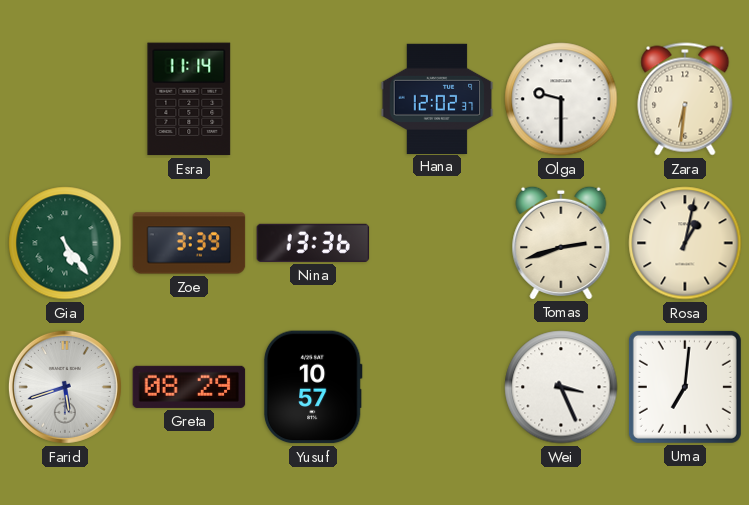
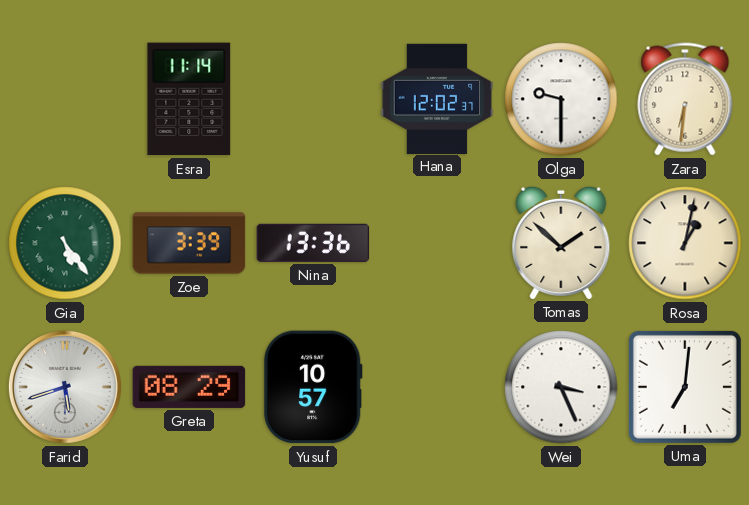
Tomas: 2:42 -> 1:52
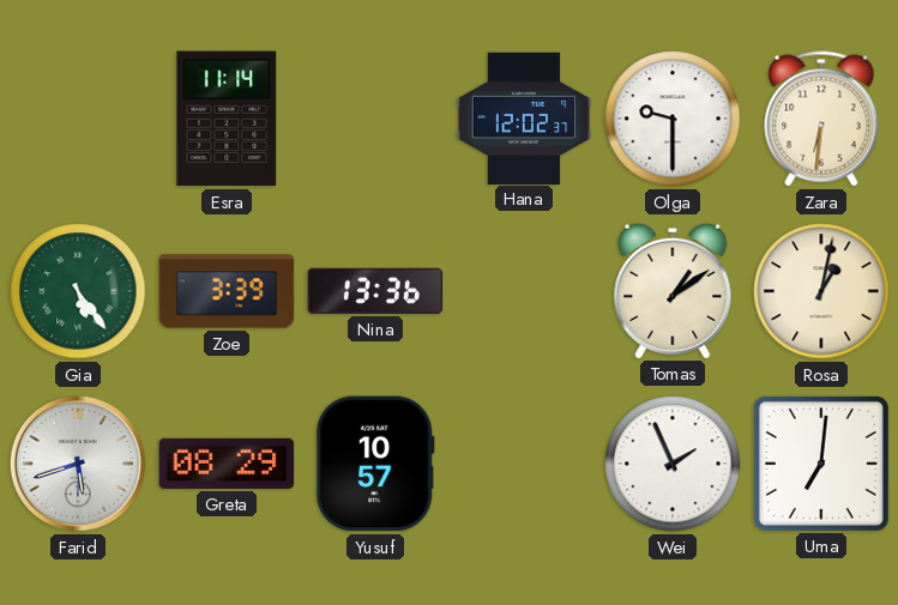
Tomas: 1:52 -> 1:09
Wei: 3:26 -> 1:56
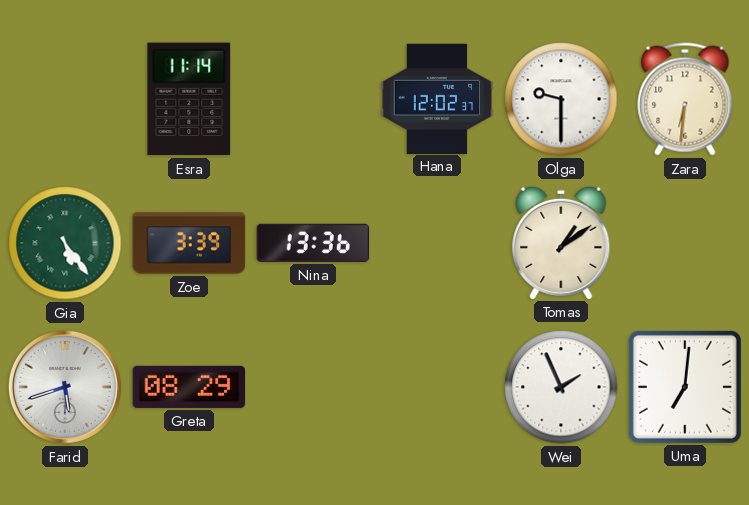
Rosa: 1:02 -> none
Yusuf: 10:57 -> none
